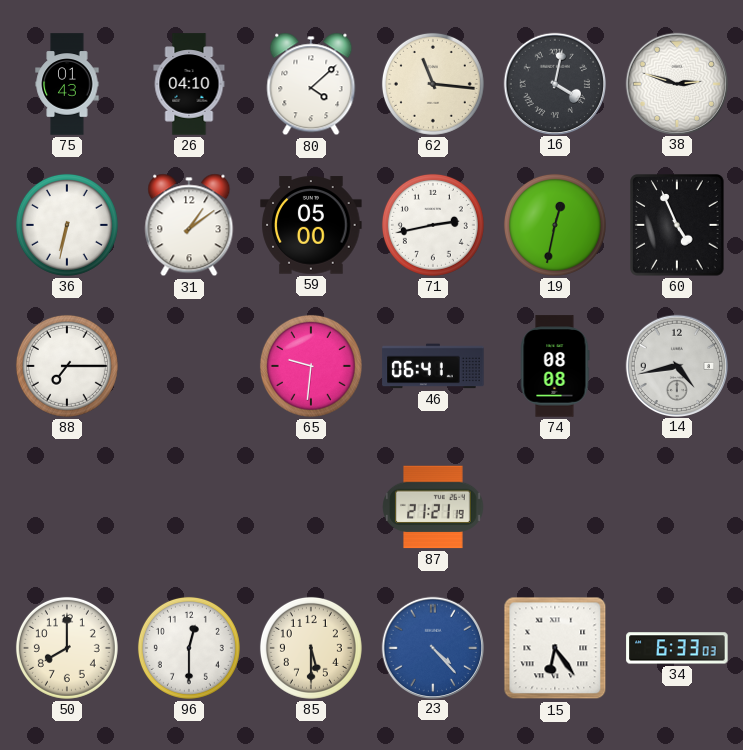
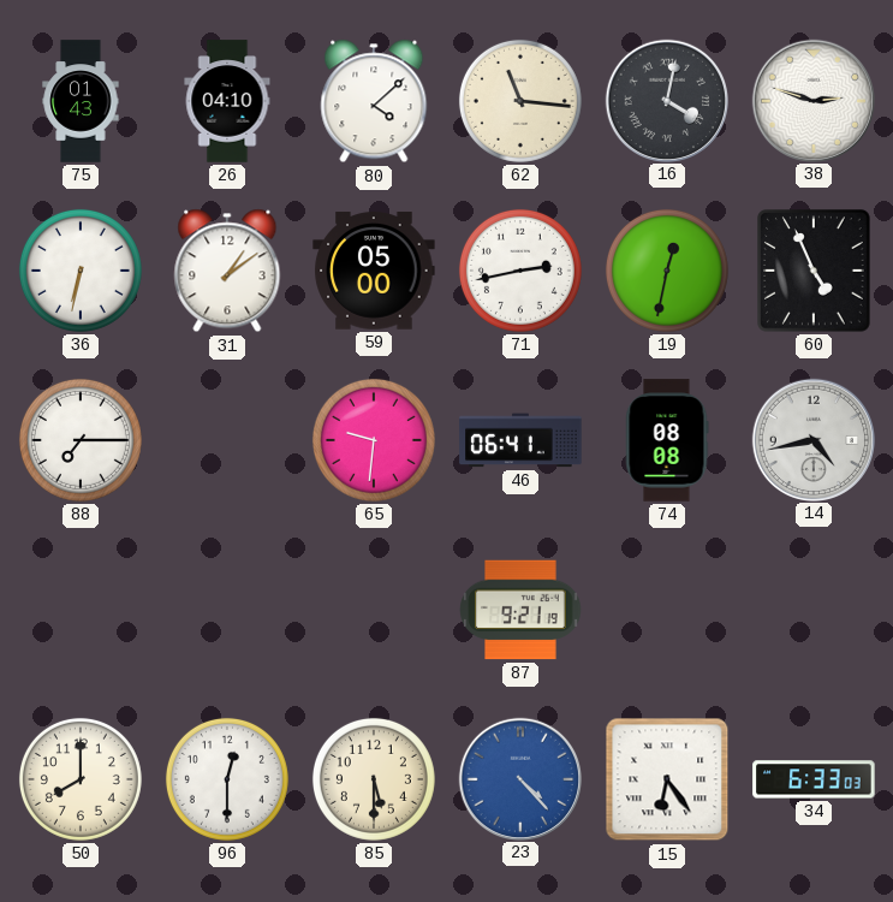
87: 21:21 -> 9:21
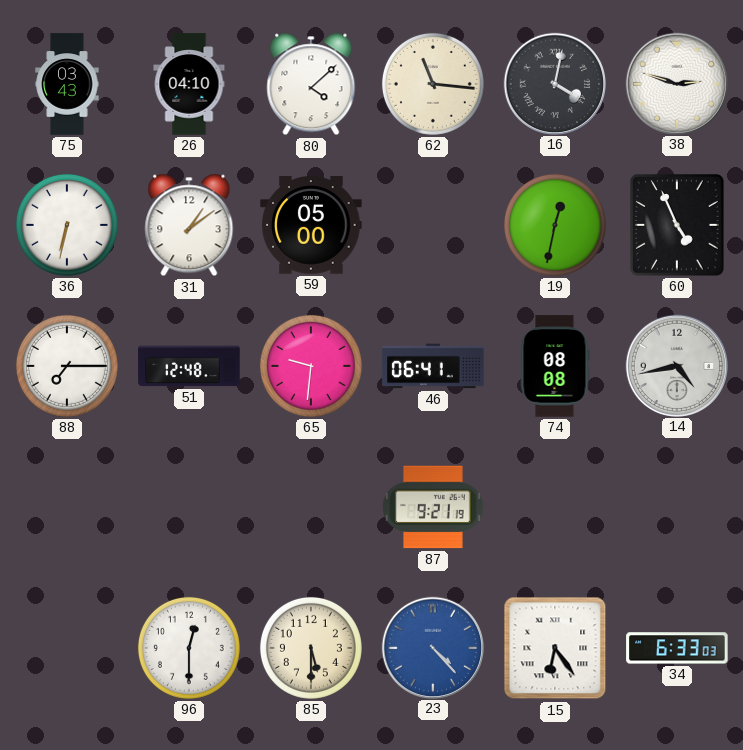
75: 01:43 -> 03:43
71: 2:43 -> none
51: none -> 12:48
50: 8:00 -> none
